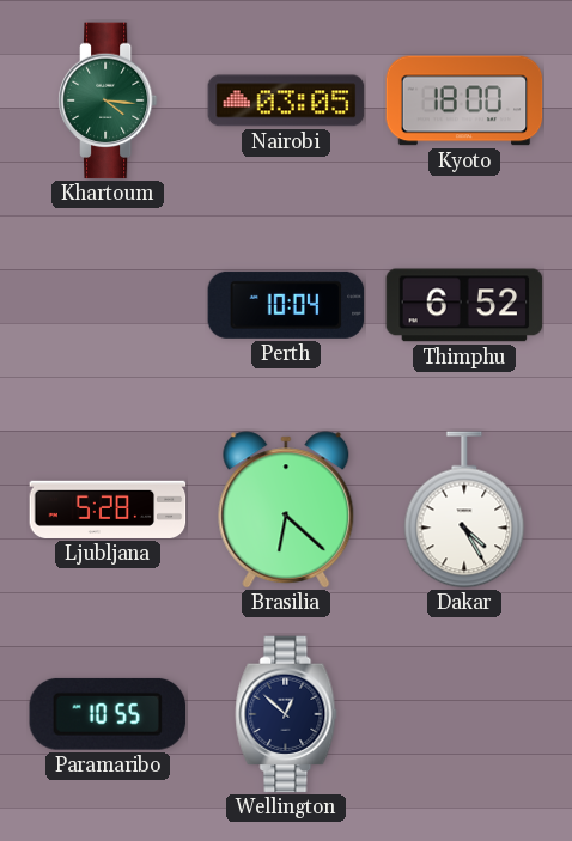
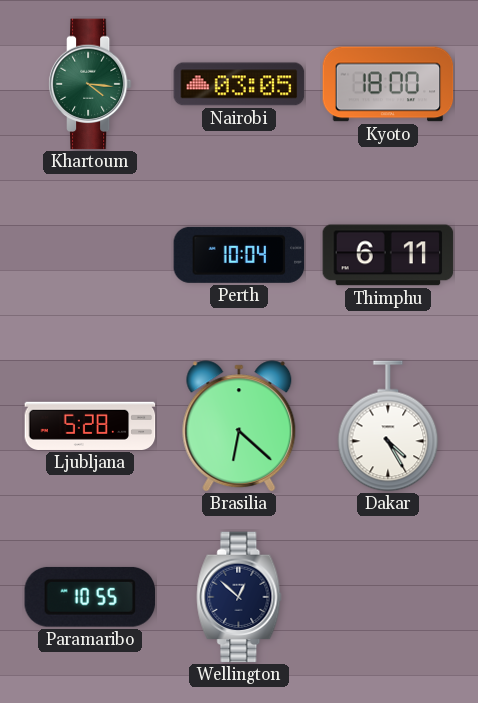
Thimphu: 6:52 -> 6:11
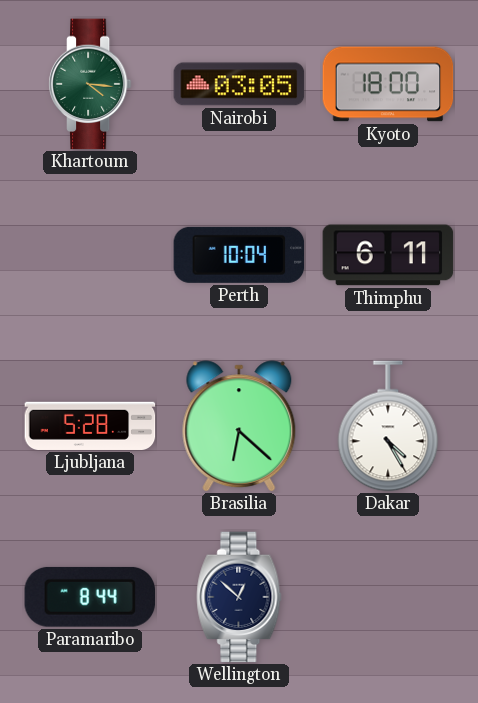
Paramaribo: 10:55 -> 8:44
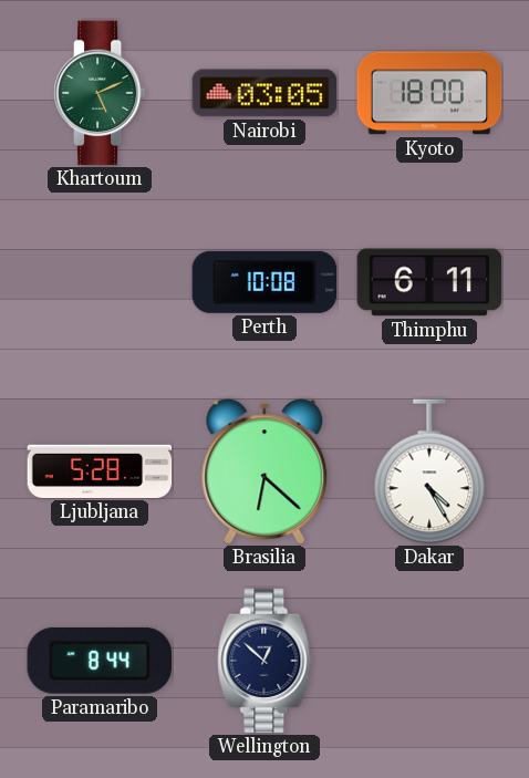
Khartoum: 4:16 -> 5:11
Perth: 10:04 -> 10:08
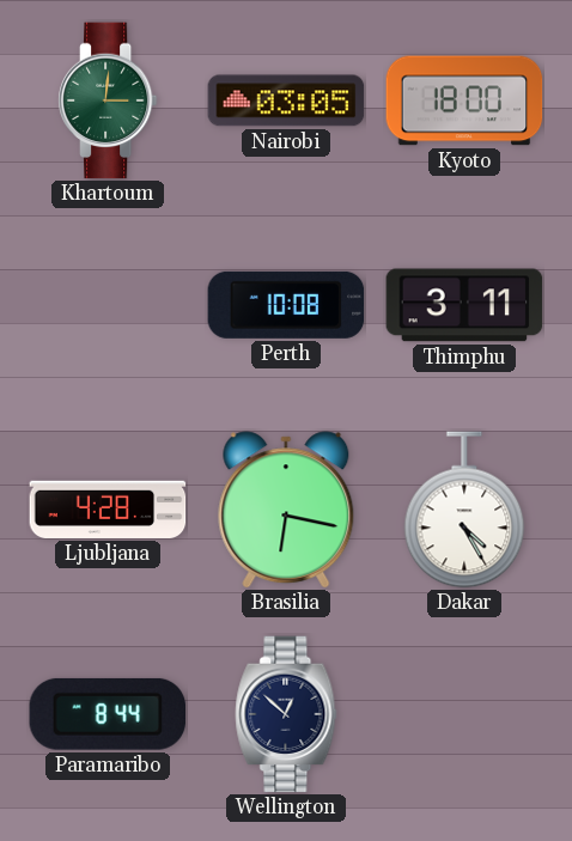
Khartoum: 5:11 -> 3:01
Thimphu: 6:11 -> 3:11
Ljubljana: 5:28 -> 4:28
Brasilia: 6:22 -> 6:17
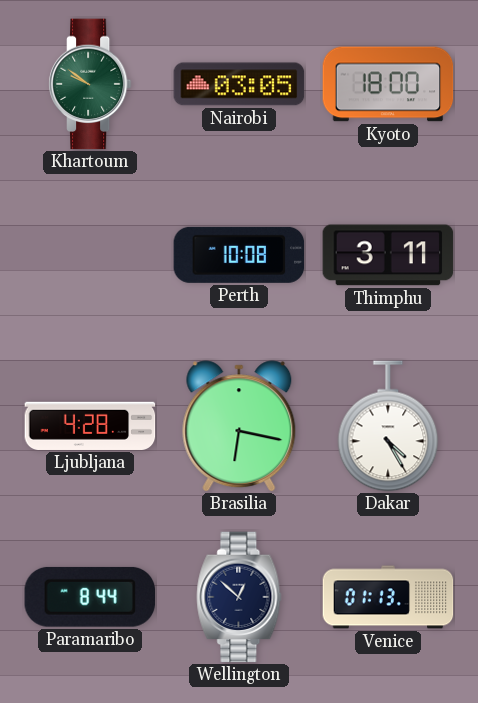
Khartoum: 3:01 -> 9:51
Venice: none -> 01:13
